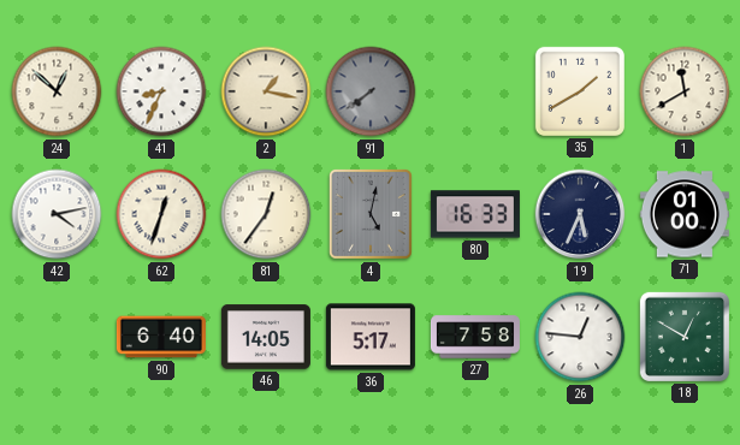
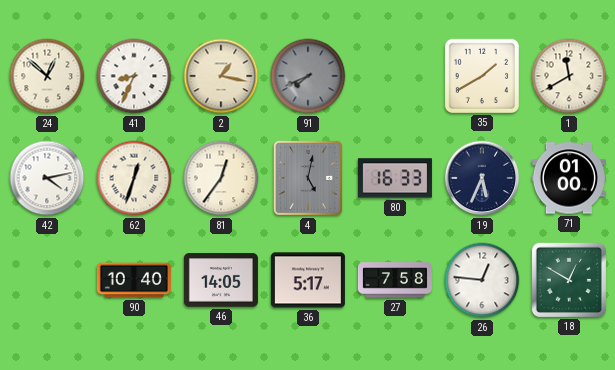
91: 7:39 -> 7:41
90: 6:40 -> 10:40
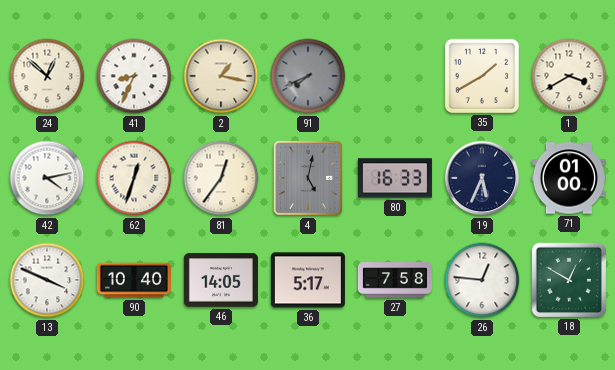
1: 11:40 -> 3:40
13: none -> 3:49
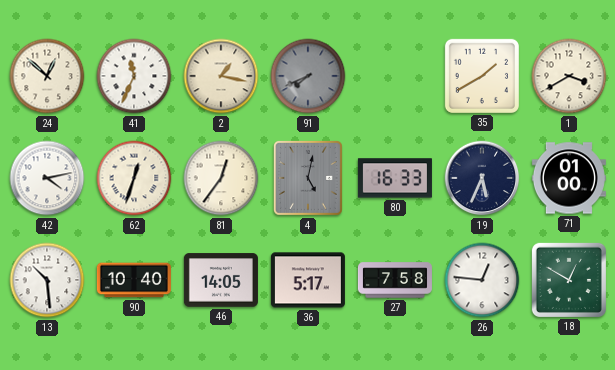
41: 8:34 -> 11:34
13: 3:49 -> 10:29
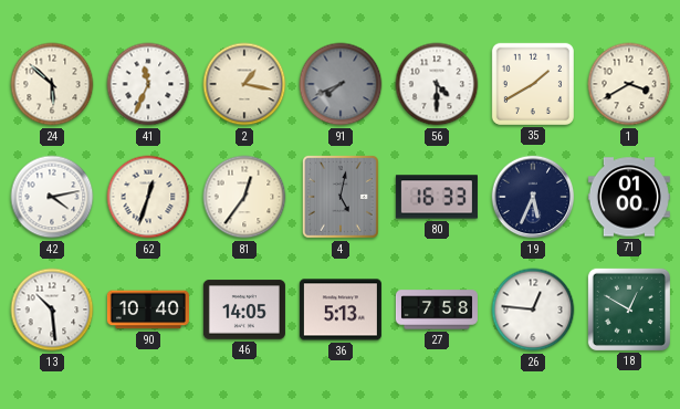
24: 12:52 -> 5:52
56: none -> 4:30
36: 5:17 -> 5:13
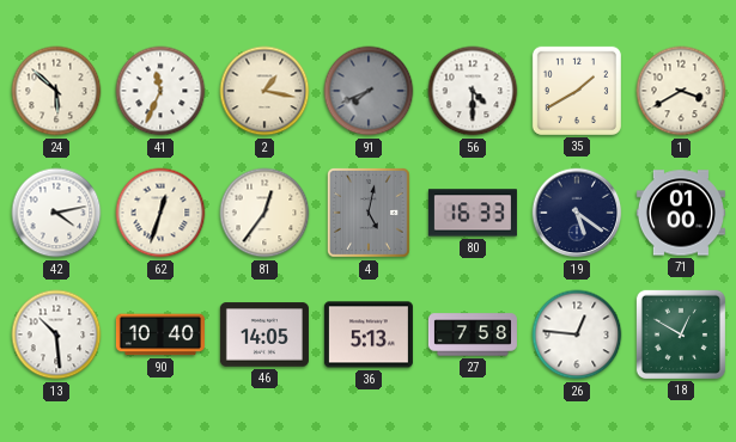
19: 5:34 -> 5:21
